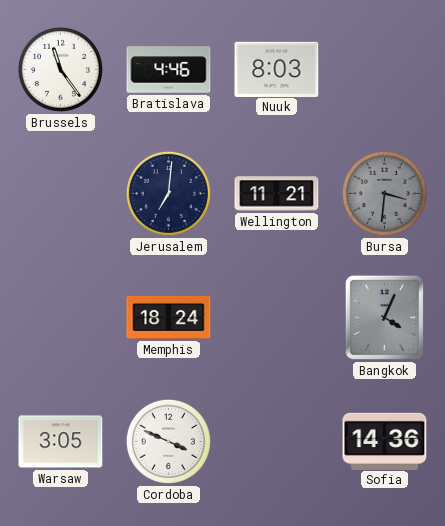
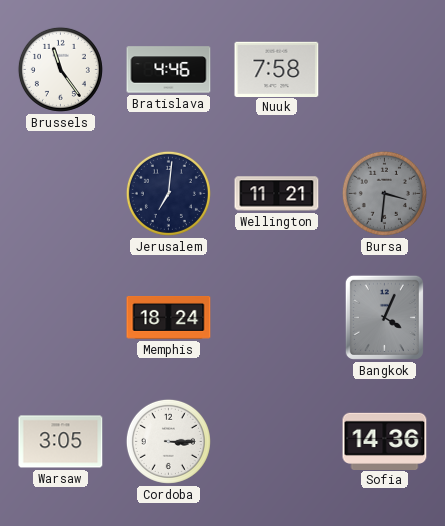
Nuuk: 8:03 -> 7:58
Cordoba: 3:49 -> 3:15
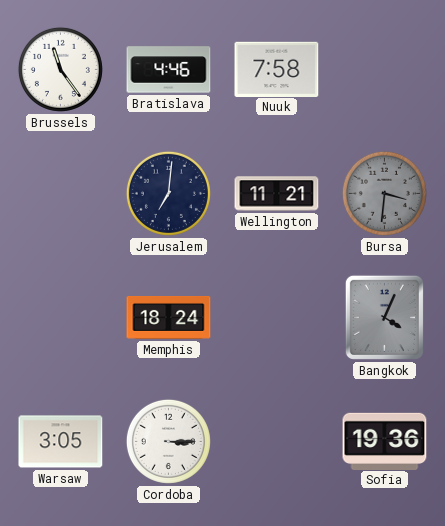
Sofia: 14:36 -> 19:36
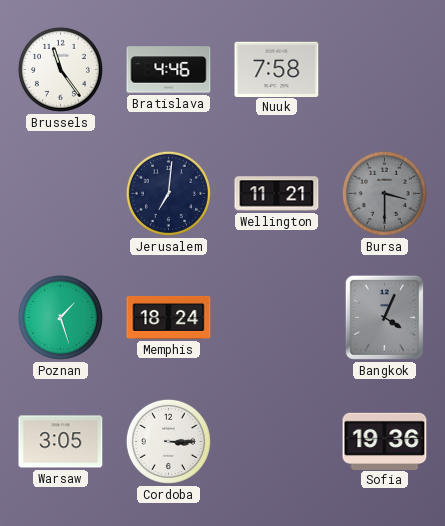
Bursa: 3:31 -> 3:30
Poznan: none -> 1:27
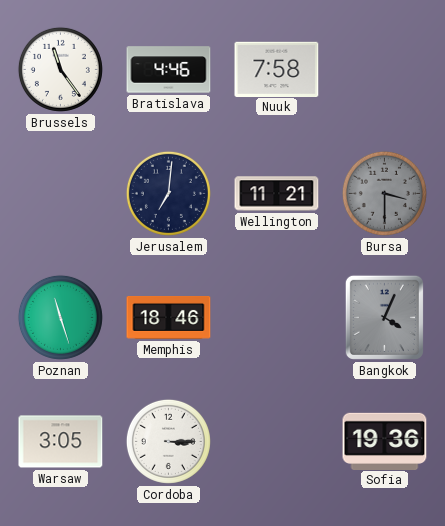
Poznan: 1:27 -> 11:27
Memphis: 18:24 -> 18:46
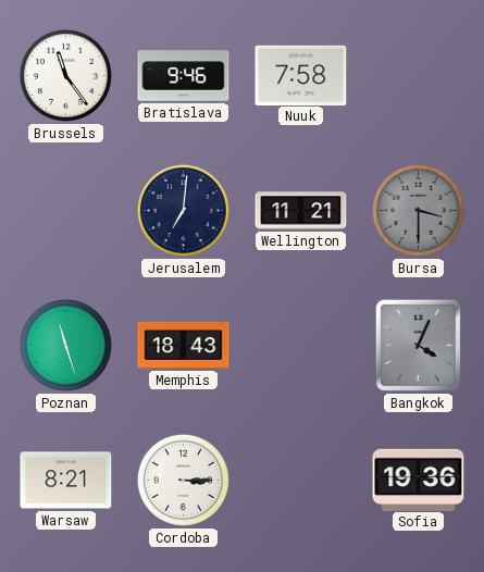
Bratislava: 4:46 -> 9:46
Memphis: 18:46 -> 18:43
Warsaw: 3:05 -> 8:21
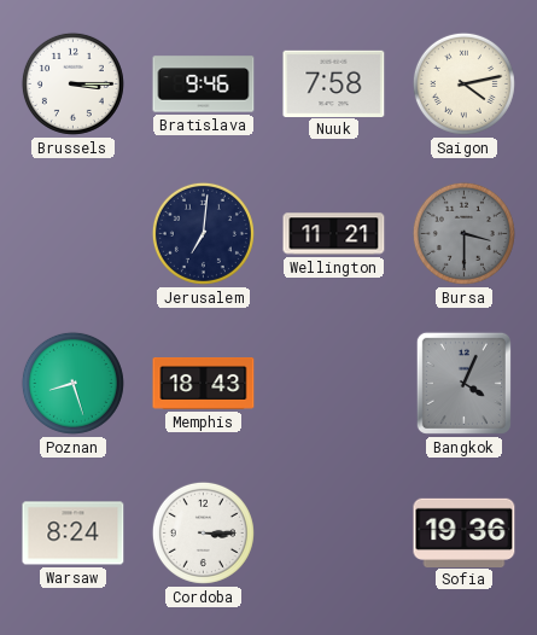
Brussels: 11:24 -> 3:15
Saigon: none -> 4:13
Poznan: 11:27 -> 8:27
Warsaw: 8:21 -> 8:24
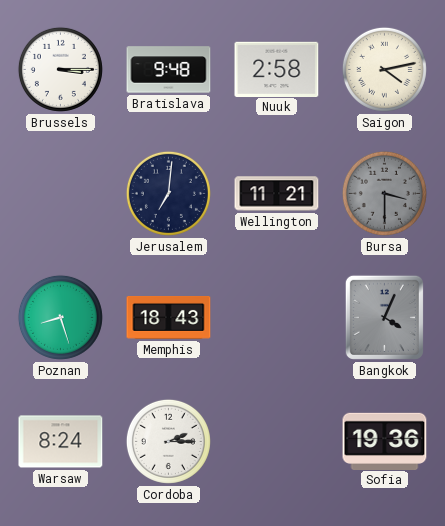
Bratislava: 9:46 -> 9:48
Nuuk: 7:58 -> 2:58
Cordoba: 3:15 -> 2:15
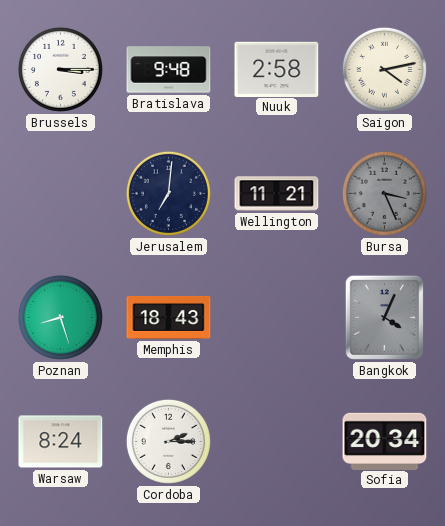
Bursa: 3:30 -> 3:26
Sofia: 19:36 -> 20:34
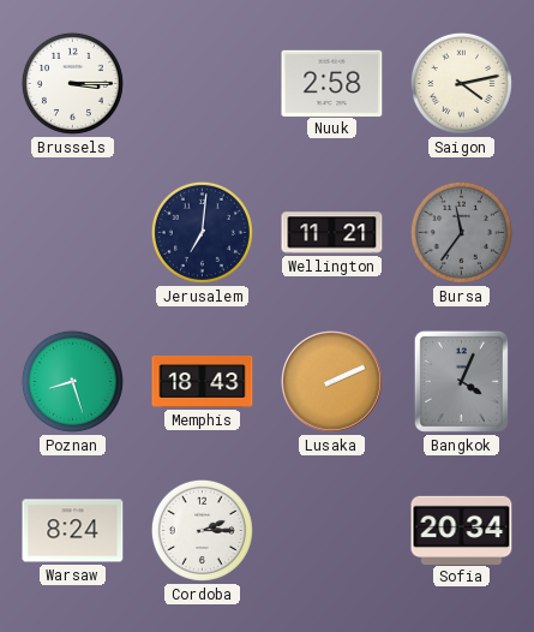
Bratislava: 9:48 -> none
Bursa: 3:26 -> 11:36
Lusaka: none -> 2:11
